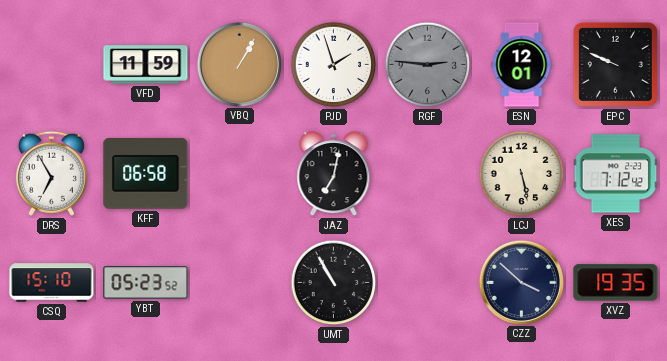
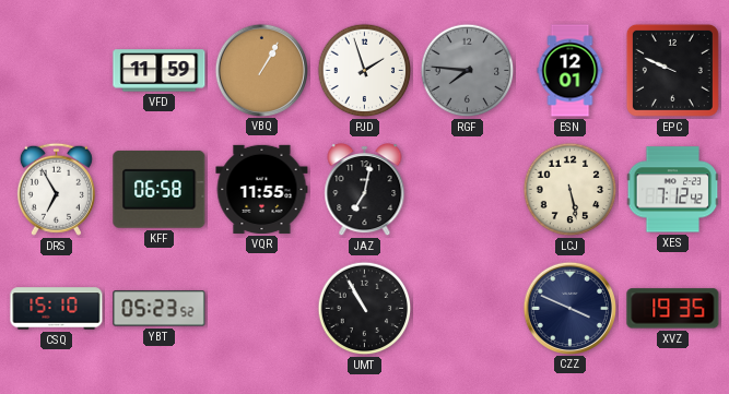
RGF: 2:46 -> 7:46
VQR: none -> 11:55
CZZ: 3:52 -> 3:49
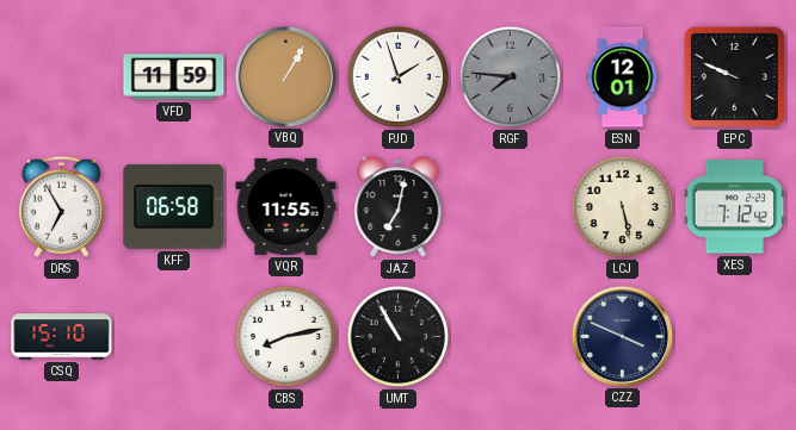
YBT: 05:23 -> none
CBS: none -> 8:13
XVZ: 19:35 -> none
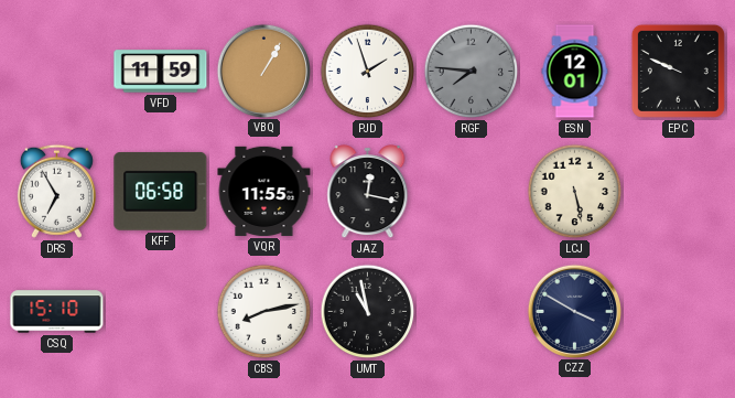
JAZ: 7:02 -> 12:17
XES: 7:12 -> none
UMT: 10:55 -> 10:58
CZZ: 3:49 -> 3:50
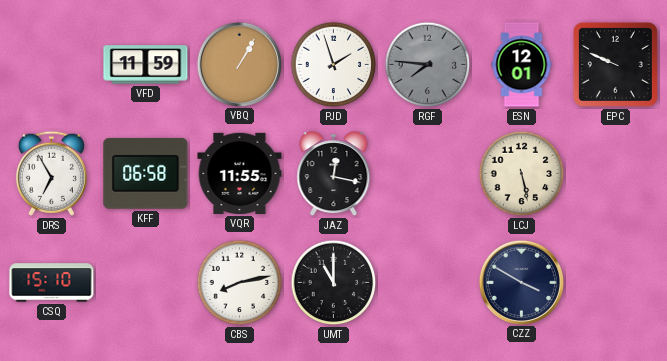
UMT: 10:58 -> 11:00
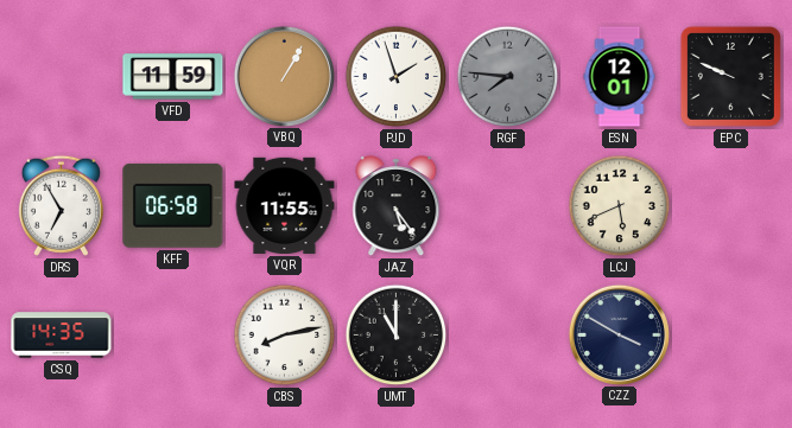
JAZ: 12:17 -> 5:24
LCJ: 5:28 -> 5:41
CSQ: 15:10 -> 14:35
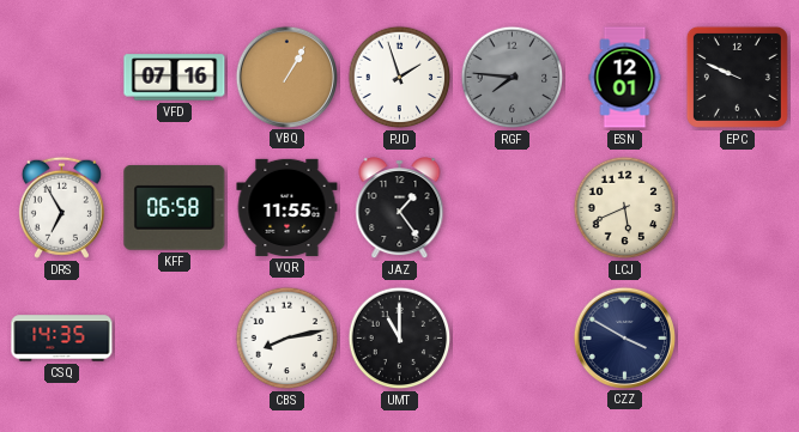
VFD: 11:59 -> 07:16
JAZ: 5:24 -> 1:24
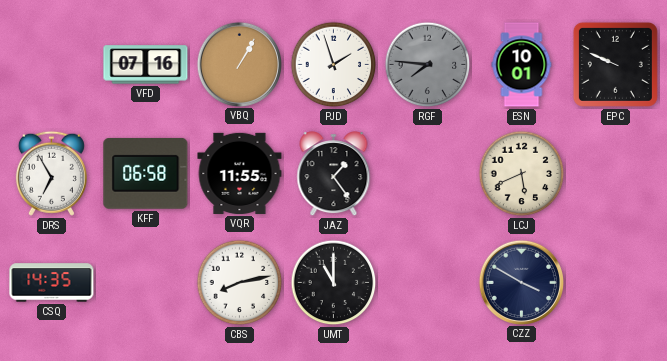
ESN: 12:01 -> 10:01
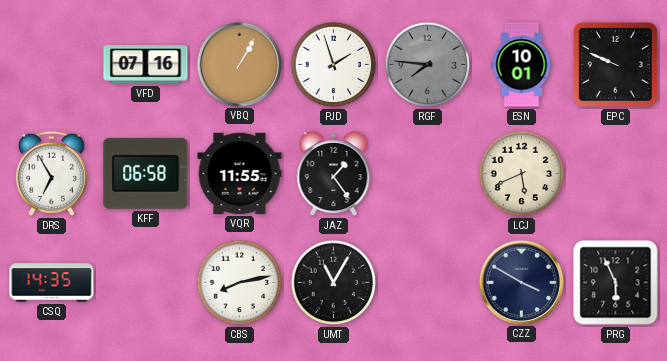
UMT: 11:00 -> 11:05
PRG: none -> 5:56
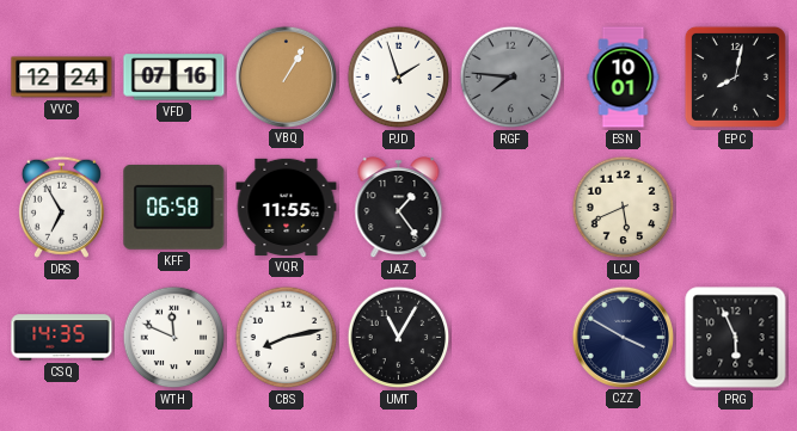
VVC: none -> 12:24
EPC: 9:49 -> 8:02
WTH: none -> 11:49
